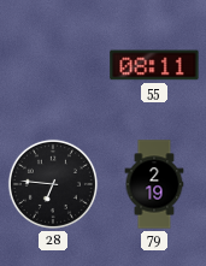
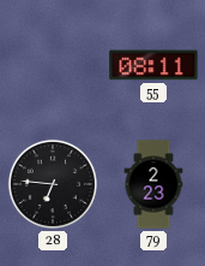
79: 2:19 -> 2:23
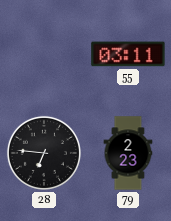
55: 08:11 -> 03:11
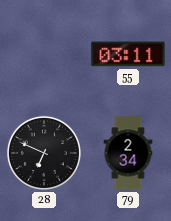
28: 6:46 -> 6:49
79: 2:23 -> 2:34
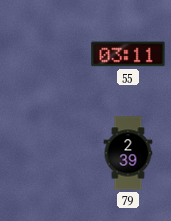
28: 6:49 -> none
79: 2:34 -> 2:39
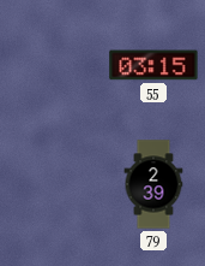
55: 03:11 -> 03:15
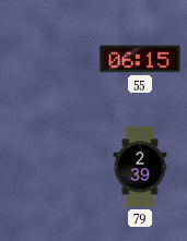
55: 03:15 -> 06:15
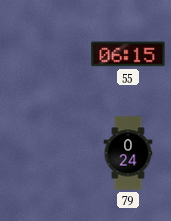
79: 2:39 -> 0:24
